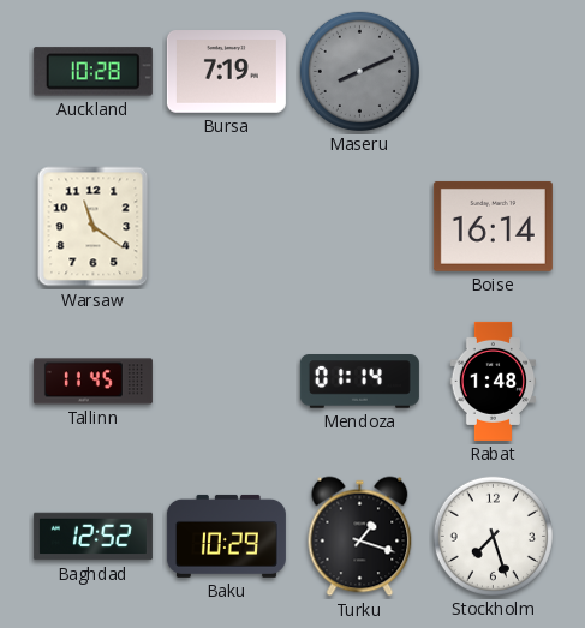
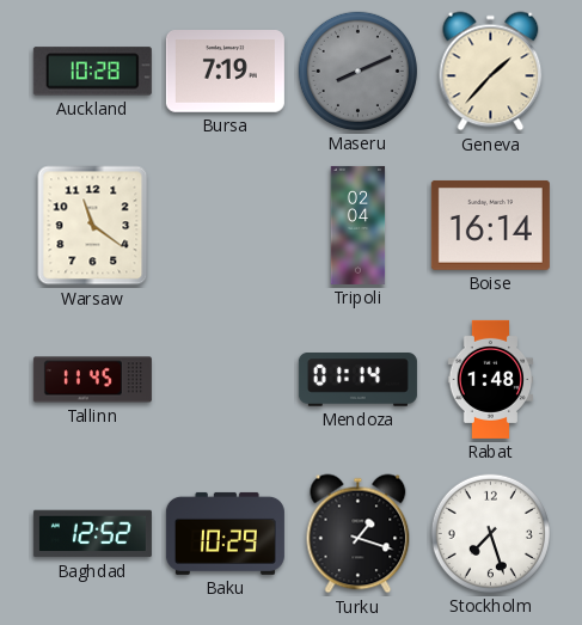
Geneva: none -> 1:37
Tripoli: none -> 02:04
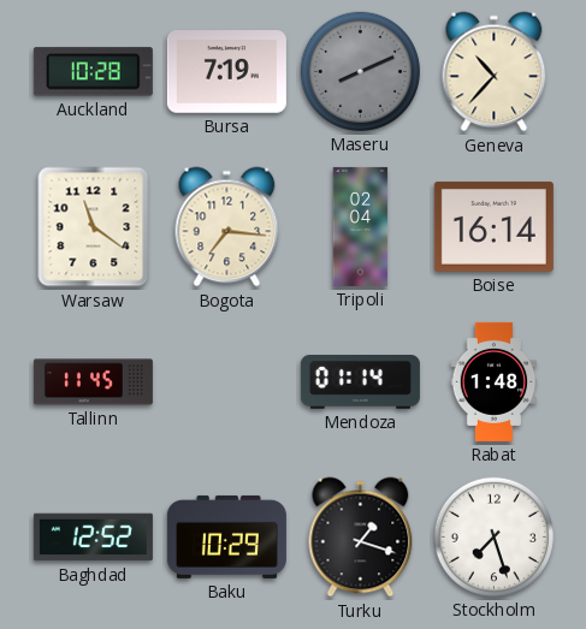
Geneva: 1:37 -> 10:37
Bogota: none -> 7:16
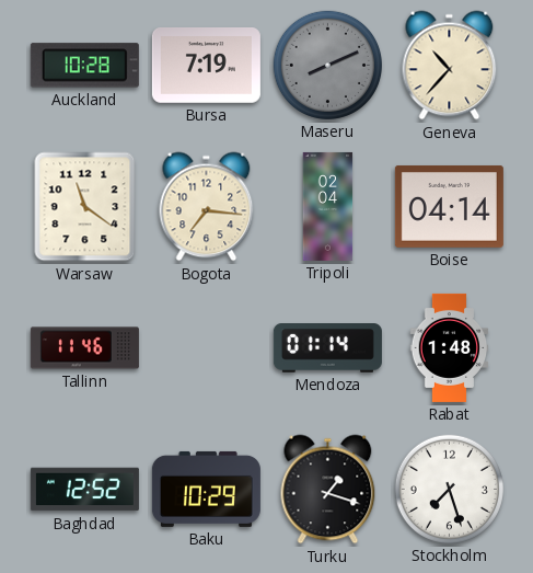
Boise: 16:14 -> 04:14
Tallinn: 11:45 -> 11:46
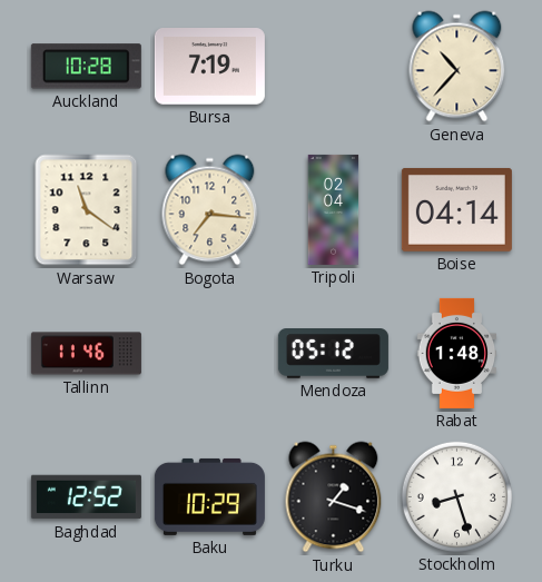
Maseru: 8:11 -> none
Mendoza: 01:14 -> 05:12
Stockholm: 7:27 -> 8:27
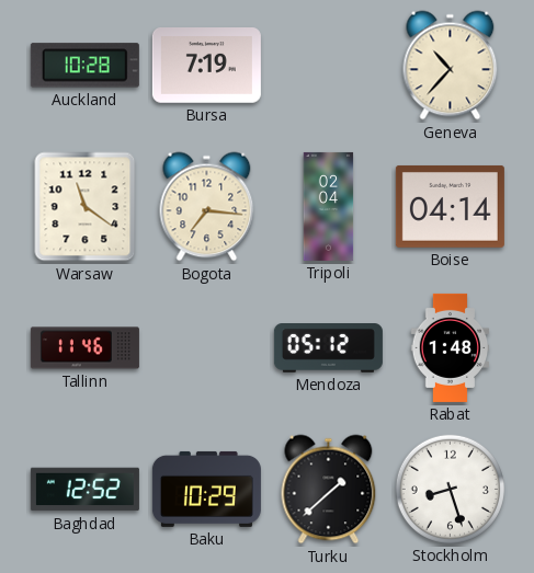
Turku: 1:18 -> 1:38
